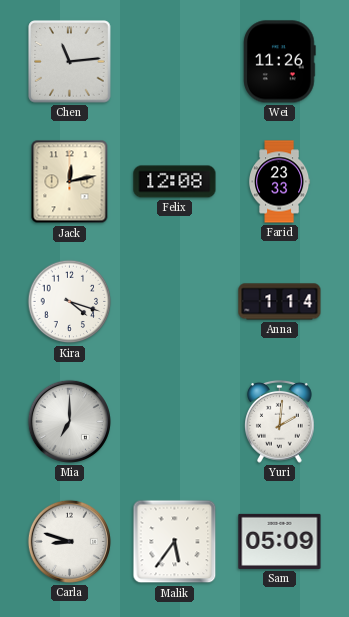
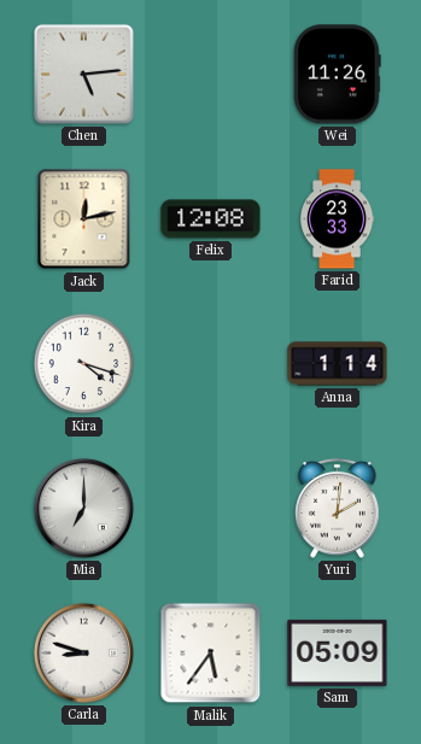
Chen: 11:14 -> 5:14
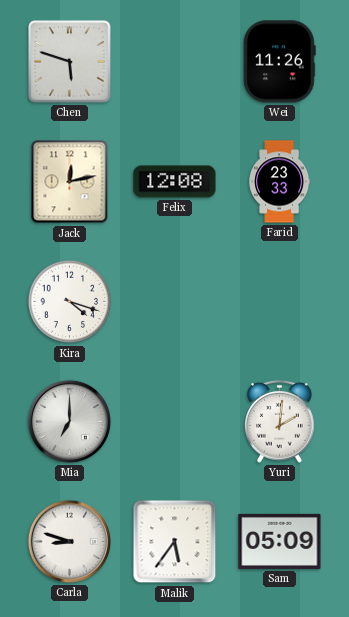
Chen: 5:14 -> 5:48
Anna: 1:14 -> none
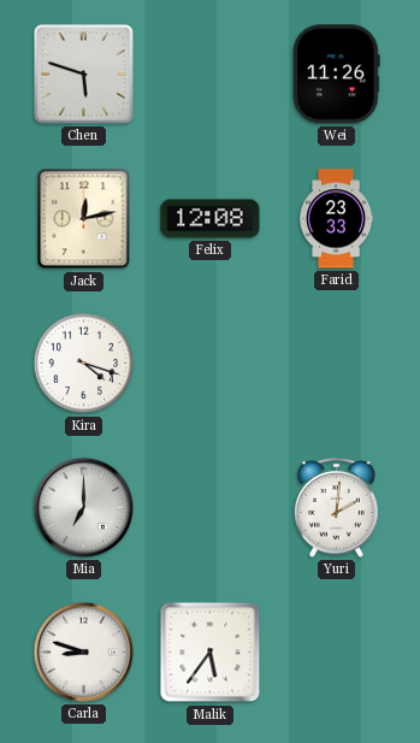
Sam: 05:09 -> none
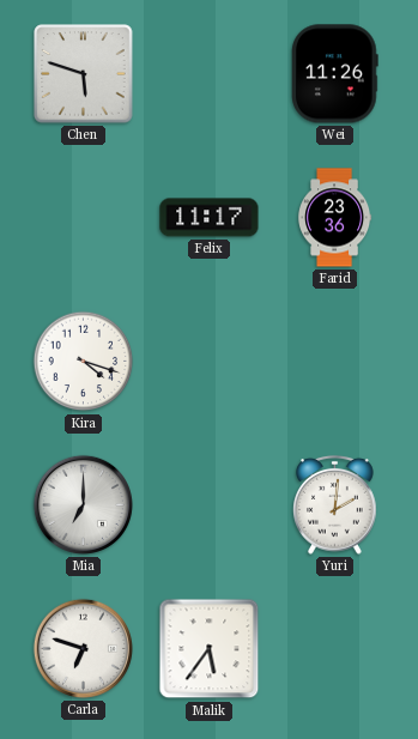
Jack: 12:13 -> none
Felix: 12:08 -> 11:17
Farid: 23:33 -> 23:36
Carla: 8:48 -> 6:48
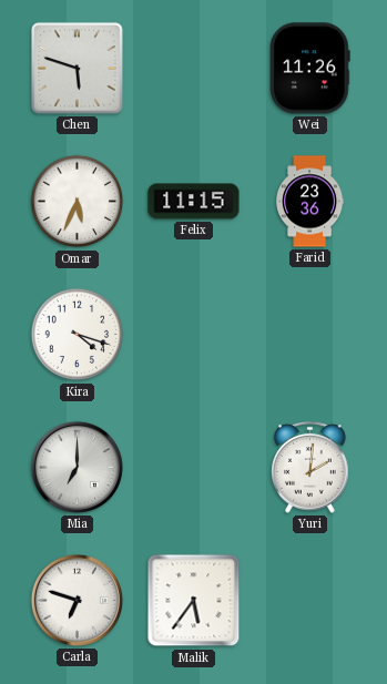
Omar: none -> 5:34
Felix: 11:17 -> 11:15
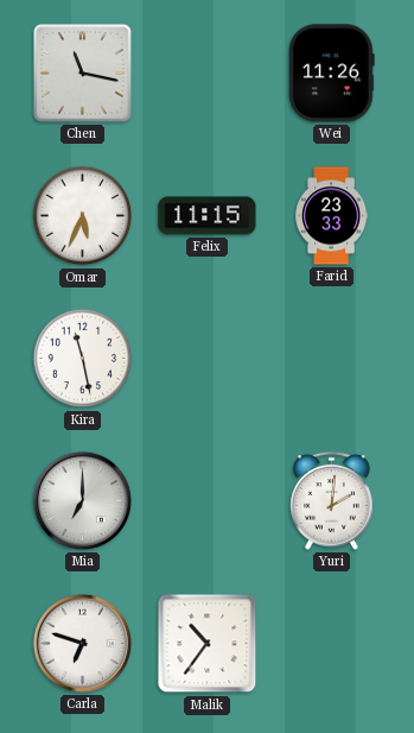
Chen: 5:48 -> 11:17
Farid: 23:36 -> 23:33
Kira: 4:18 -> 11:28
Malik: 5:36 -> 10:36
